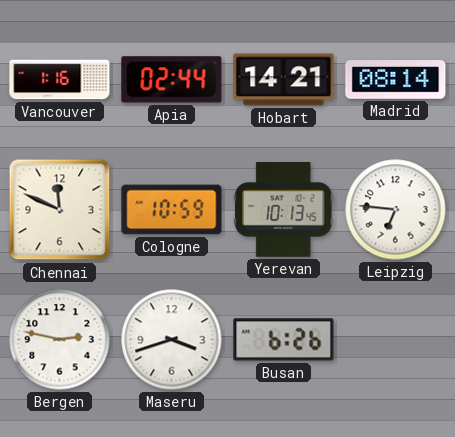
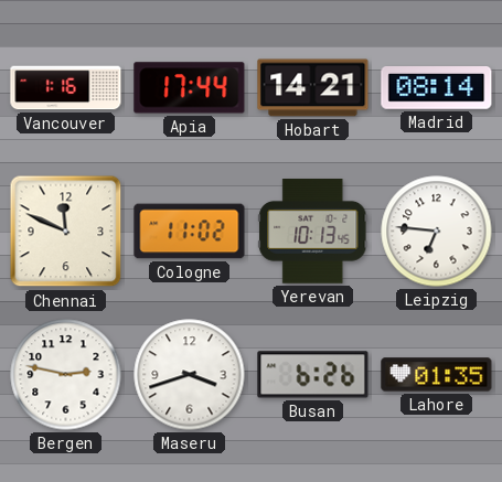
Apia: 02:44 -> 17:44
Cologne: 10:59 -> 11:02
Lahore: none -> 01:35
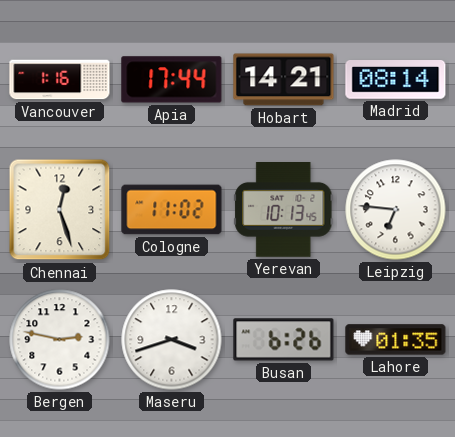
Chennai: 11:49 -> 12:27
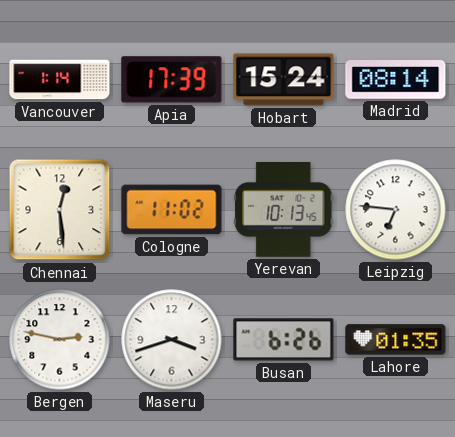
Vancouver: 1:16 -> 1:14
Apia: 17:44 -> 17:39
Hobart: 14:21 -> 15:24
Chennai: 12:27 -> 12:29
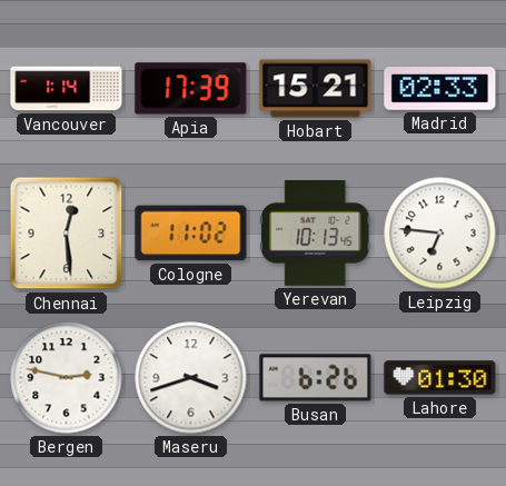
Hobart: 15:24 -> 15:21
Madrid: 08:14 -> 02:33
Lahore: 01:35 -> 01:30
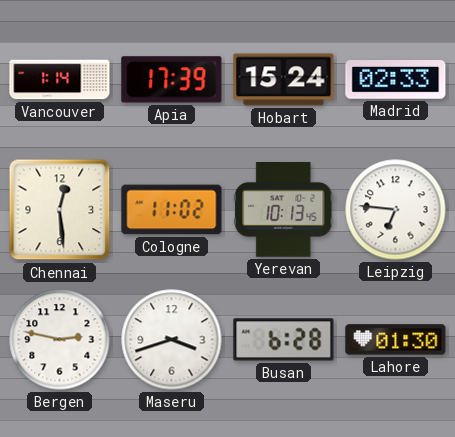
Hobart: 15:21 -> 15:24
Busan: 6:26 -> 6:28
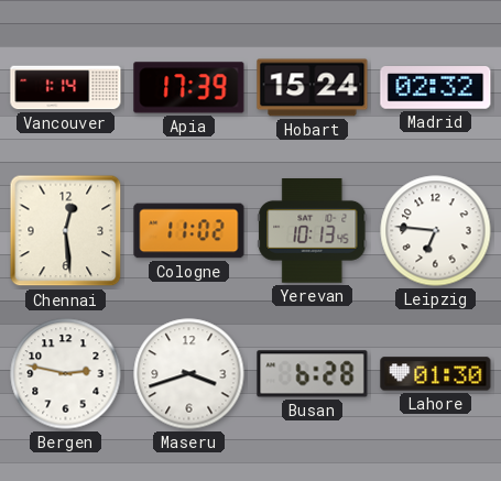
Madrid: 02:33 -> 02:32
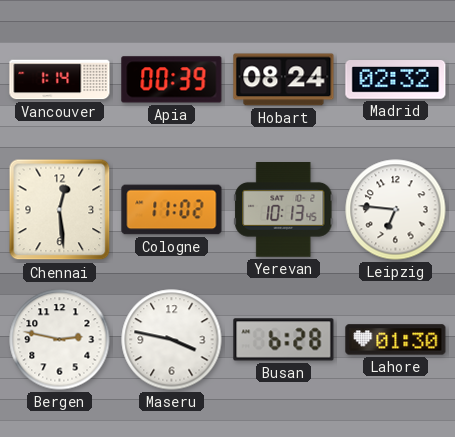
Apia: 17:39 -> 00:39
Hobart: 15:24 -> 08:24
Maseru: 3:42 -> 3:47
